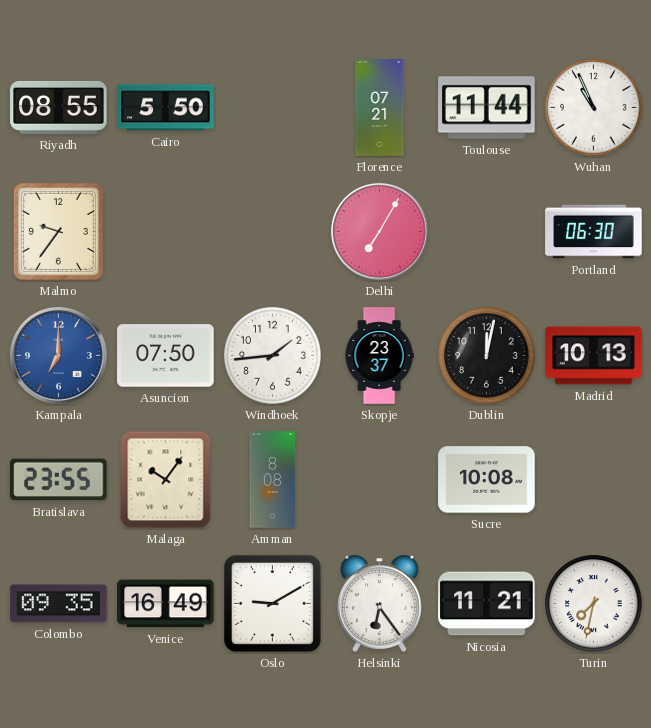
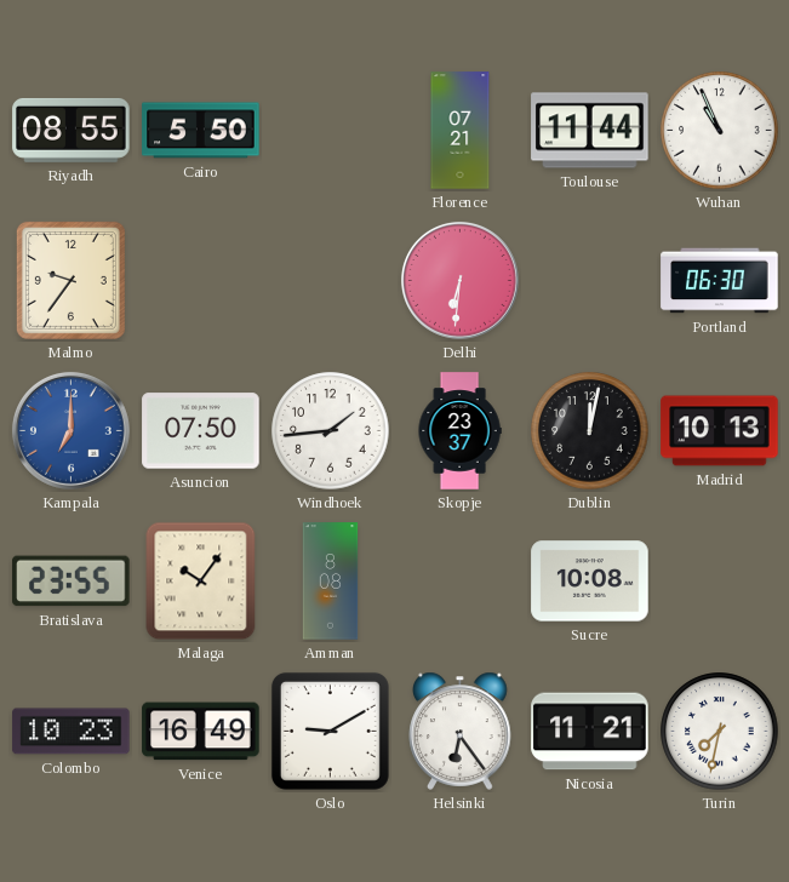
Delhi: 7:05 -> 6:31
Colombo: 09:35 -> 10:23
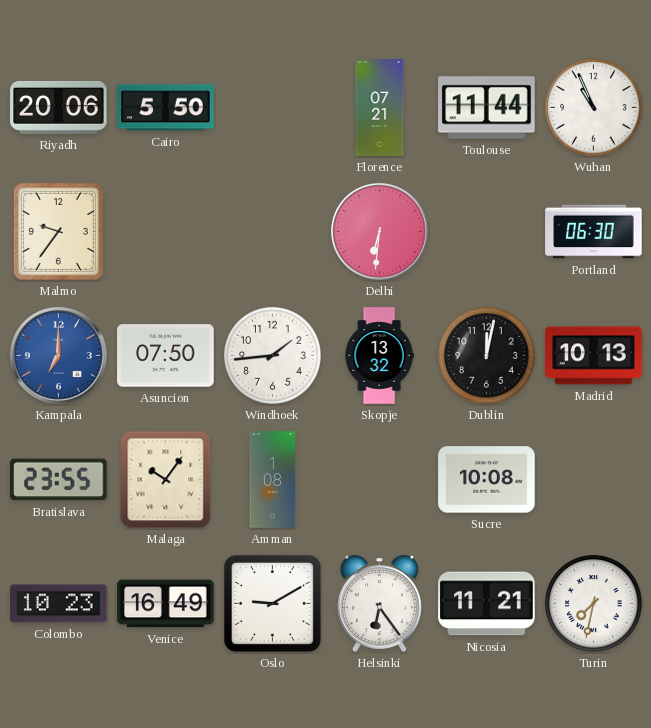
Riyadh: 08:55 -> 20:06
Skopje: 23:37 -> 13:32
Amman: 8:08 -> 1:08
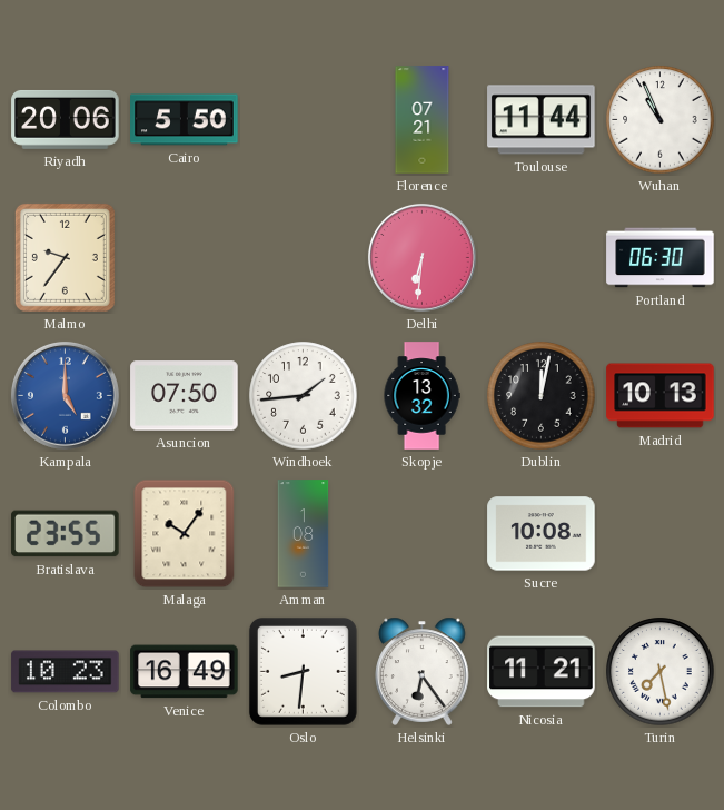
Kampala: 7:00 -> 5:00
Oslo: 9:10 -> 8:31
Turin: 7:32 -> 7:28
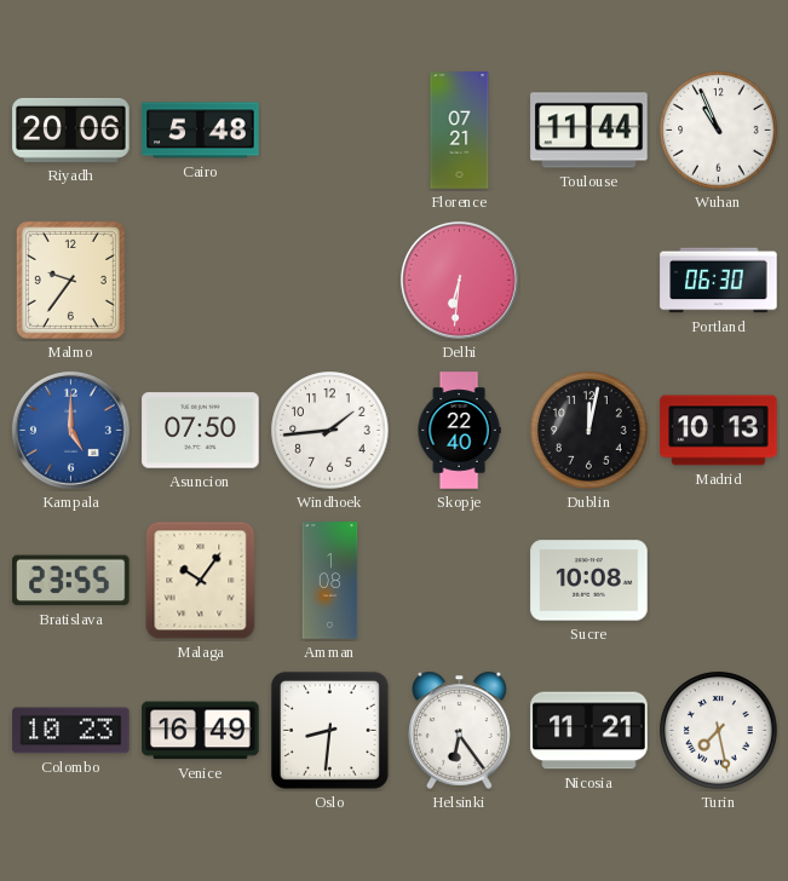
Cairo: 5:50 -> 5:48
Skopje: 13:32 -> 22:40
